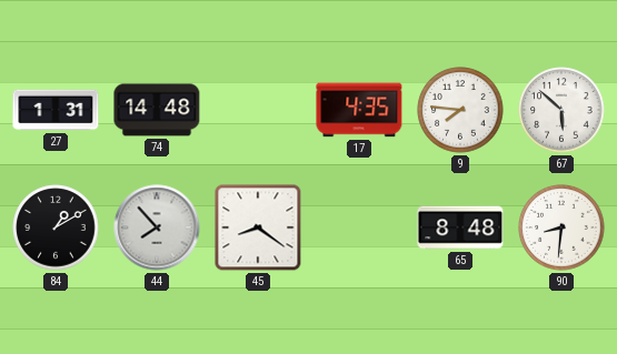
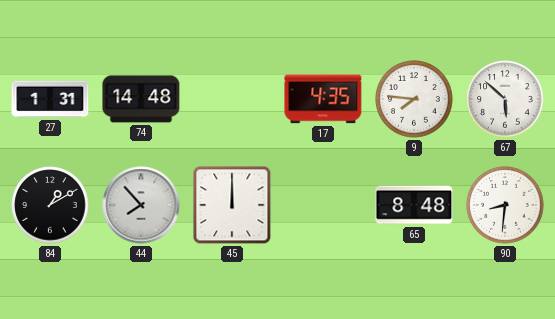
45: 8:21 -> 12:00
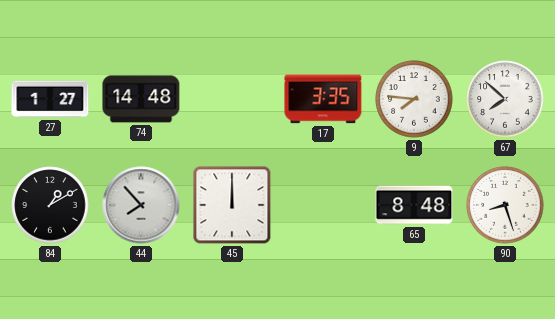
27: 1:31 -> 1:27
17: 4:35 -> 3:35
67: 5:52 -> 7:52
90: 8:31 -> 8:27
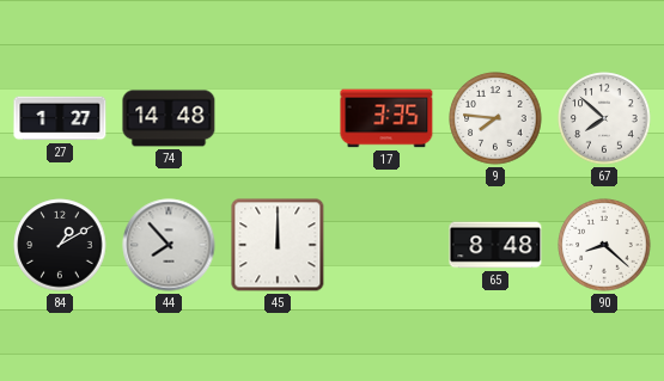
90: 8:27 -> 8:22
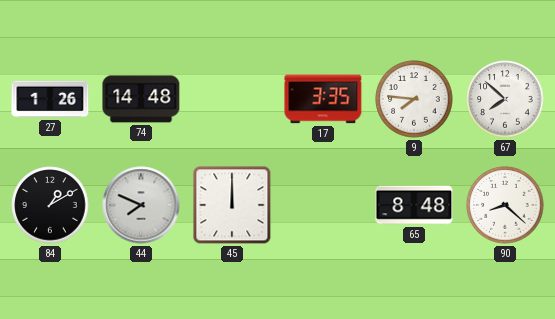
27: 1:27 -> 1:26
44: 7:53 -> 7:49
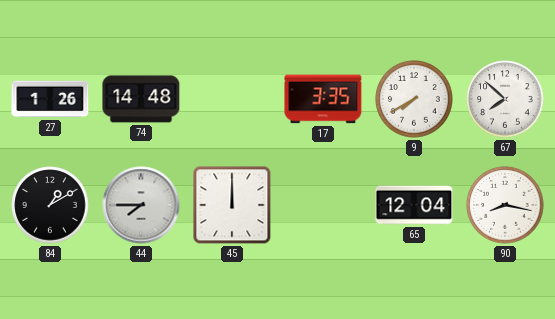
9: 7:46 -> 7:40
44: 7:49 -> 7:45
65: 8:48 -> 12:04
90: 8:22 -> 8:17
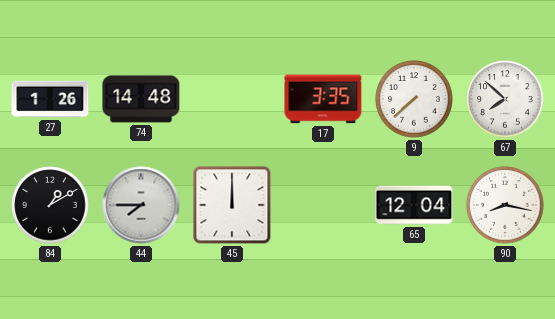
9: 7:40 -> 7:38
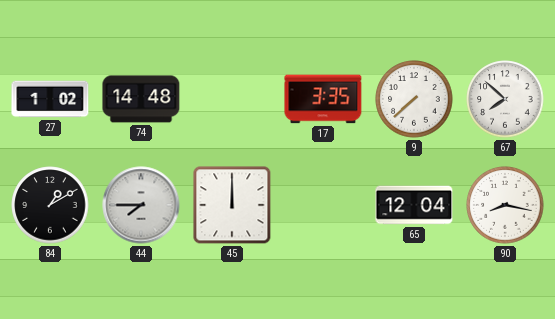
27: 1:26 -> 1:02
